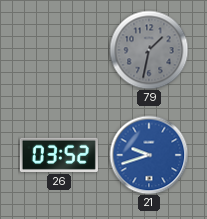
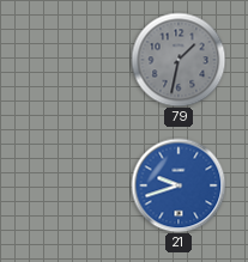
26: 03:52 -> none
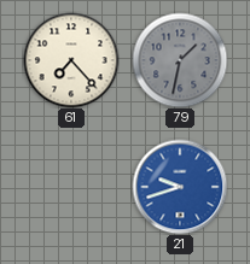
61: none -> 7:23
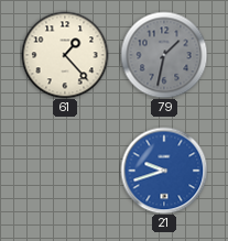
61: 7:23 -> 1:23
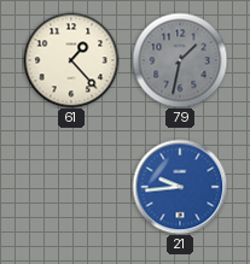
21: 9:42 -> 9:44
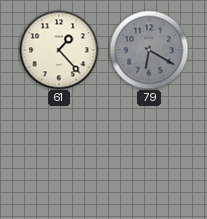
79: 1:32 -> 6:20
21: 9:44 -> none
